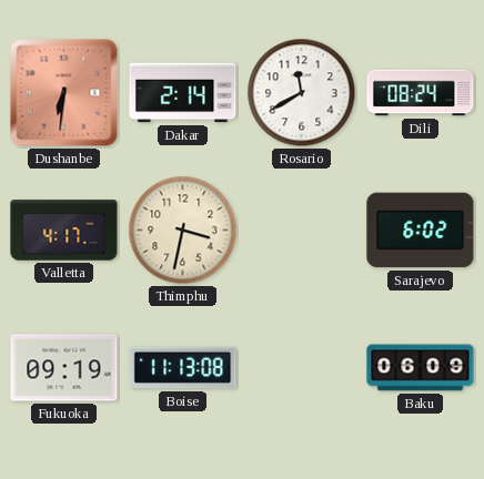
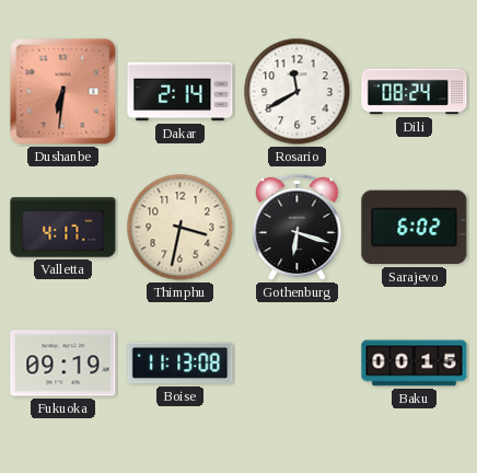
Gothenburg: none -> 6:18
Baku: 06:09 -> 00:15
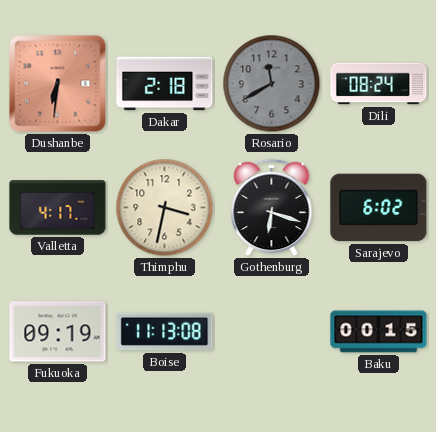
Dakar: 2:14 -> 2:18
Rosario dial: white -> grey
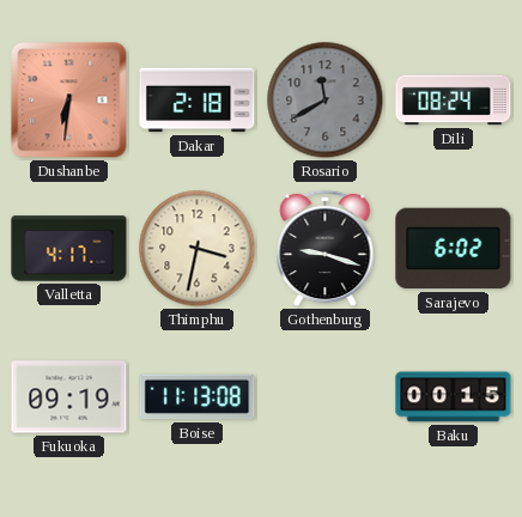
Gothenburg: 6:18 -> 9:18
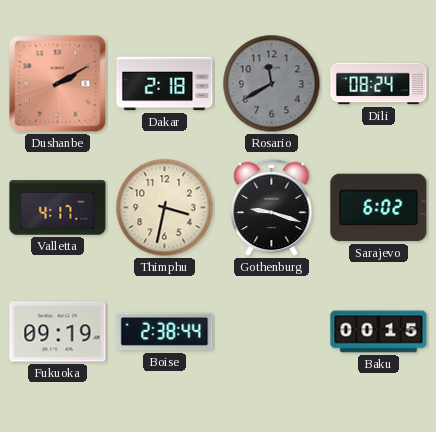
Dushanbe: 6:31 -> 2:10
Boise: 11:13 -> 2:38
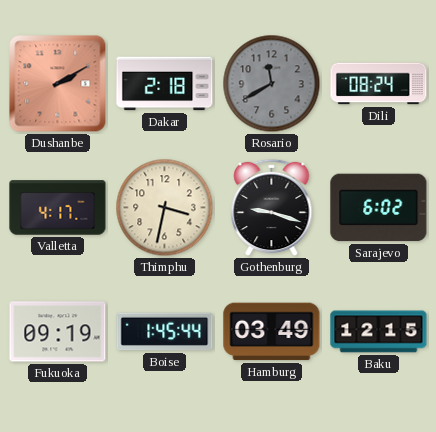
Boise: 2:38 -> 1:45
Hamburg: none -> 03:49
Baku: 00:15 -> 12:15
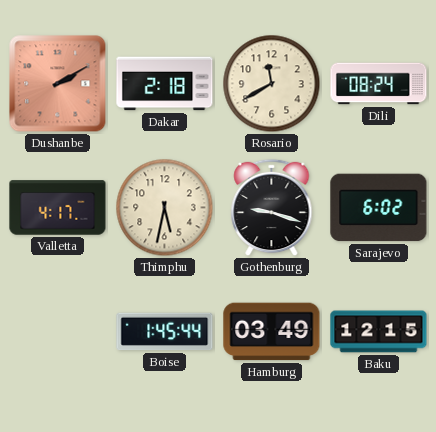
Rosario dial: grey -> cream
Thimphu: 3:32 -> 5:32
Fukuoka: 09:19 -> none
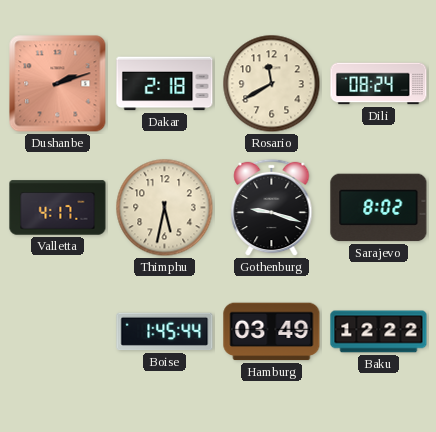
Dushanbe: 2:10 -> 2:12
Sarajevo: 6:02 -> 8:02
Baku: 12:15 -> 12:22
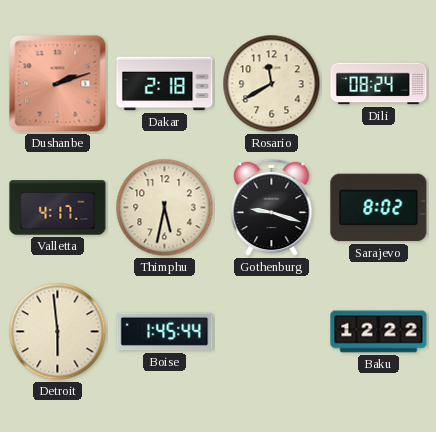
Detroit: none -> 5:59
Hamburg: 03:49 -> none
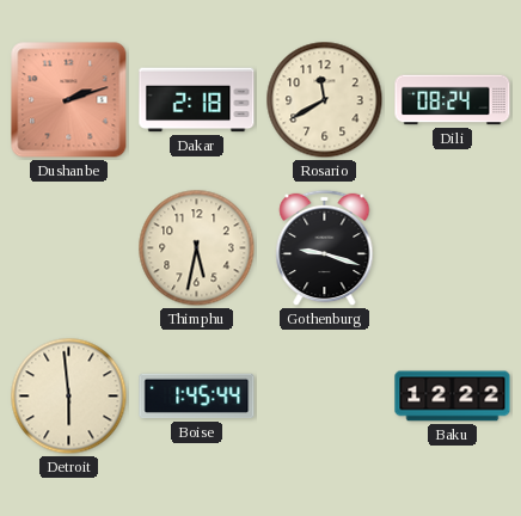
Valletta: 4:17 -> none
Sarajevo: 8:02 -> none
